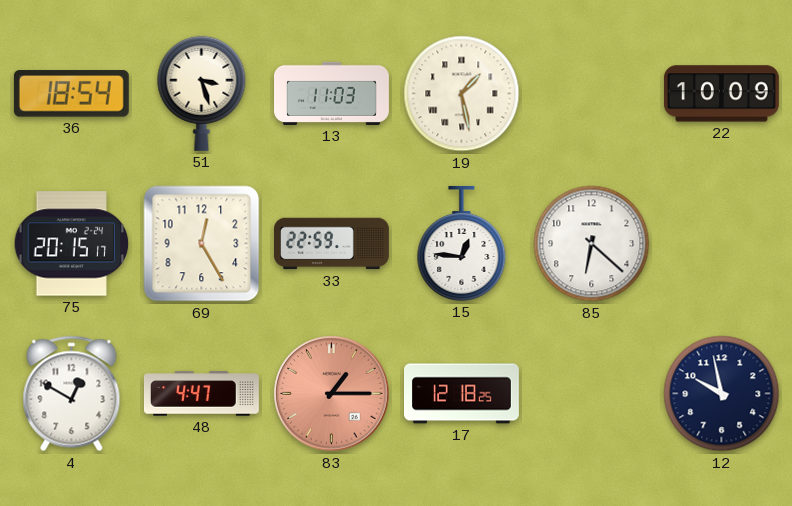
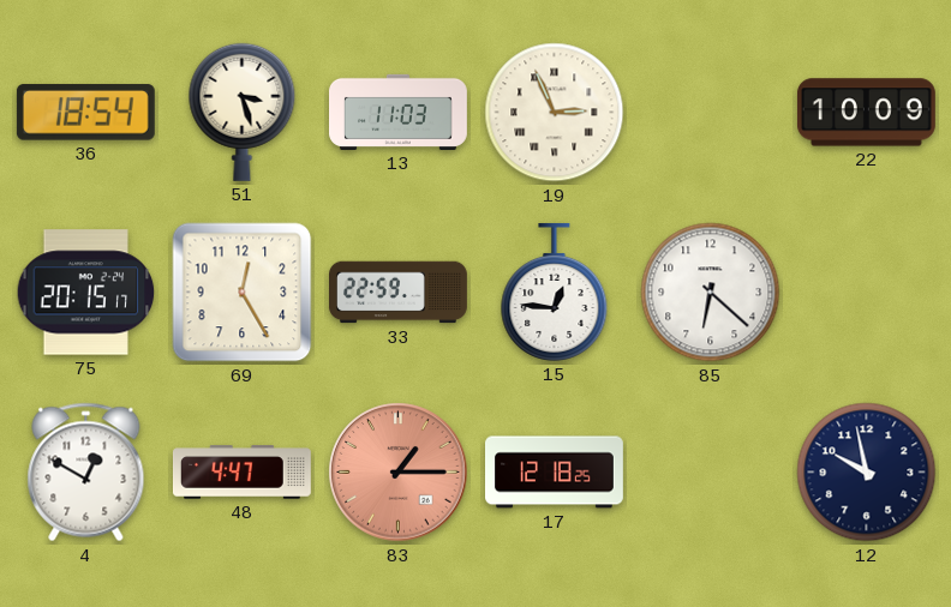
19: 1:28 -> 2:56
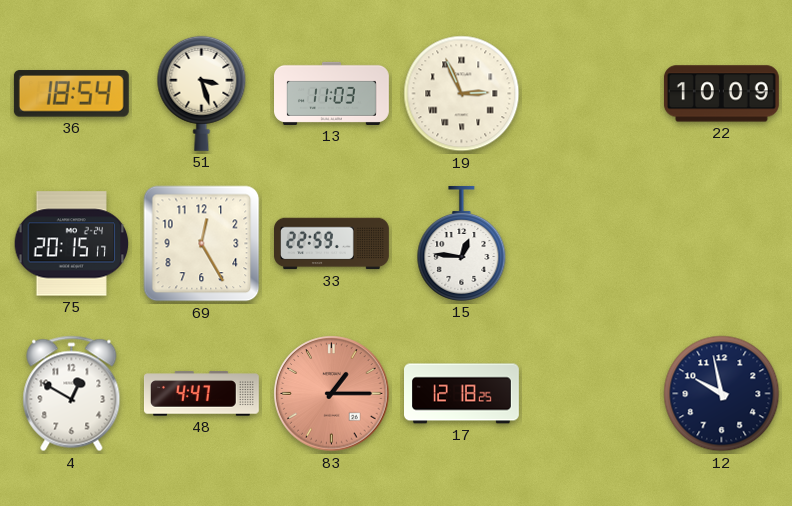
85: 6:22 -> none
